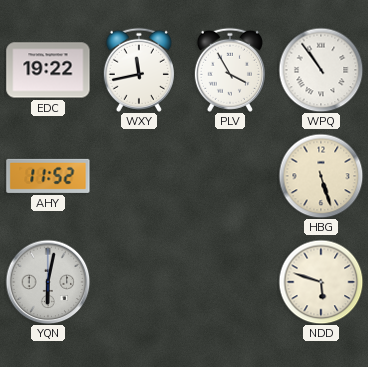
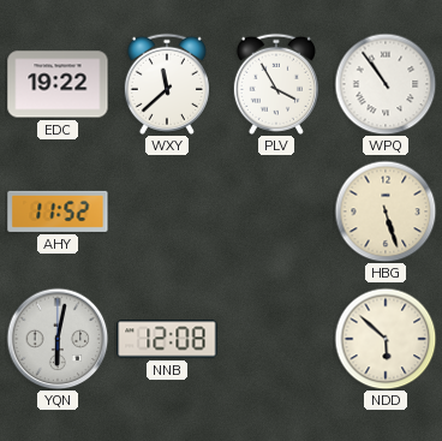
WXY: 11:43 -> 11:38
NNB: none -> 12:08
NDD: 5:48 -> 5:52
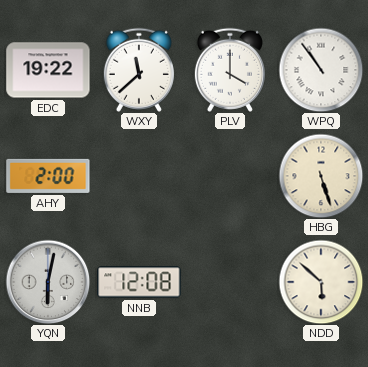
PLV: 3:55 -> 4:00
AHY: 11:52 -> 2:00
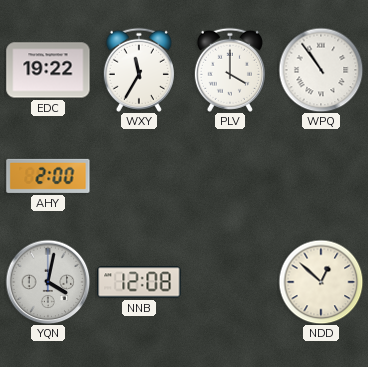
WXY: 11:38 -> 11:35
HBG: 5:27 -> none
YQN: 6:02 -> 4:02
NDD: 5:52 -> 12:52
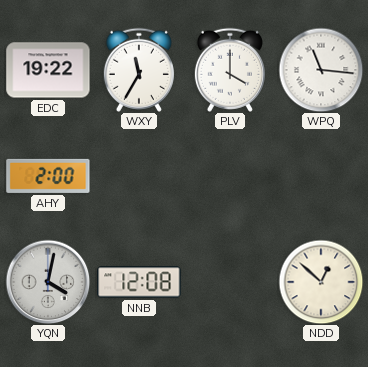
WPQ: 10:54 -> 11:16
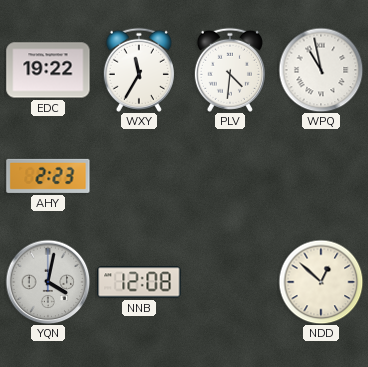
PLV: 4:00 -> 4:31
WPQ: 11:16 -> 10:58
AHY: 2:00 -> 2:23
